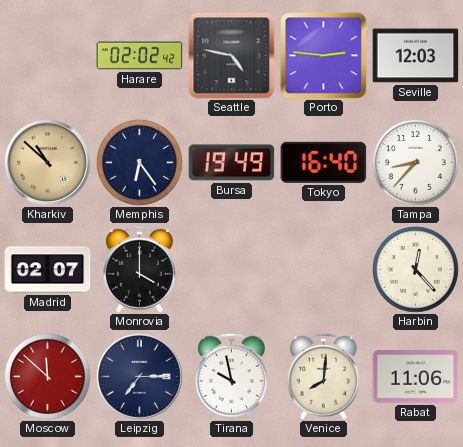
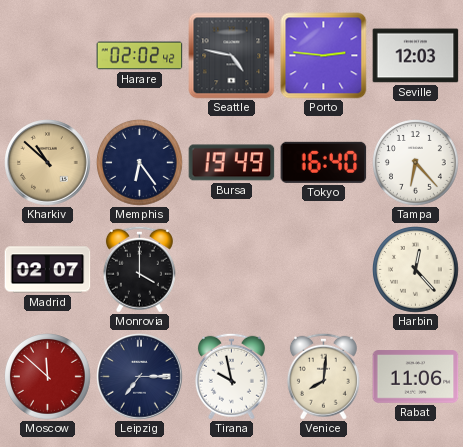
Tampa: 8:37 -> 6:23
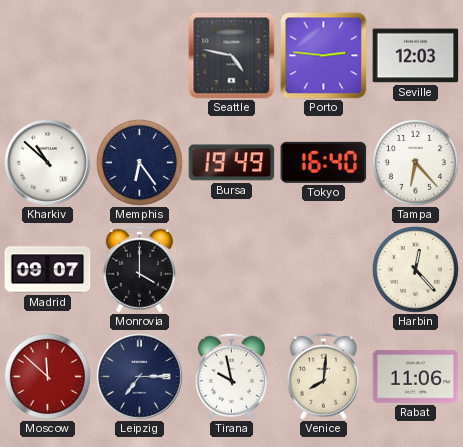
Harare: 02:02 -> none
Kharkiv dial: champagne -> white
Madrid: 02:07 -> 09:07
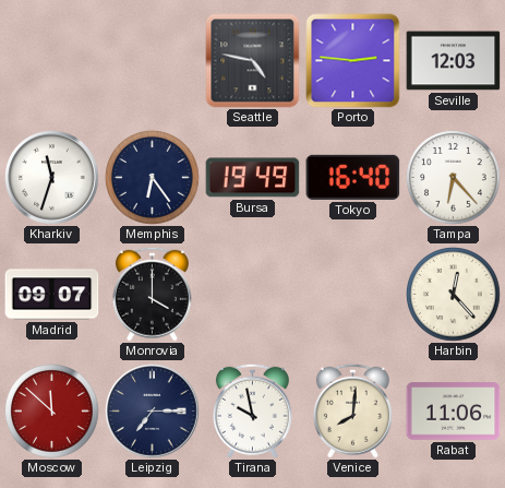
Kharkiv: 10:52 -> 11:33
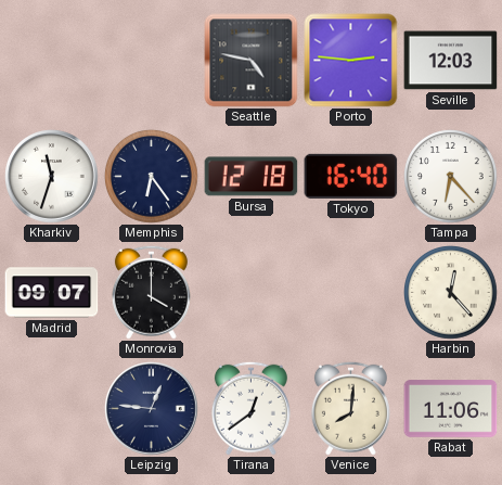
Bursa: 19:49 -> 12:18
Moscow: 11:52 -> none
Leipzig: 7:15 -> 12:46
Tirana: 9:58 -> 12:39
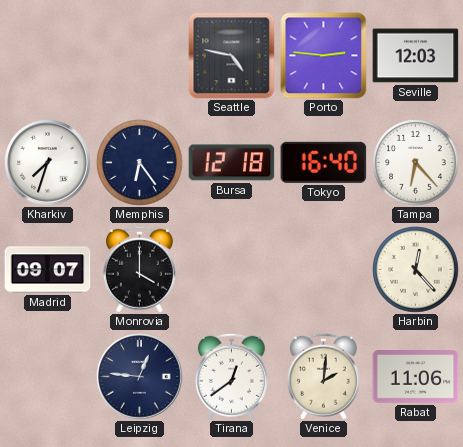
Kharkiv: 11:33 -> 7:33
Venice: 8:01 -> 2:01
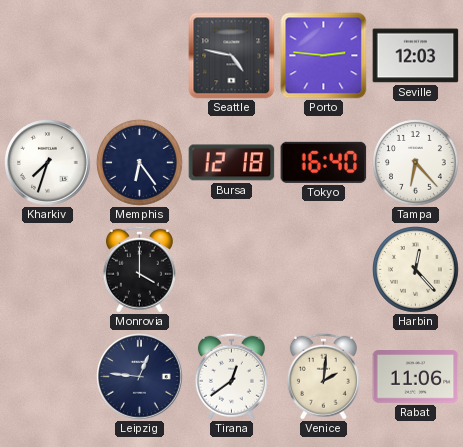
Madrid: 09:07 -> none
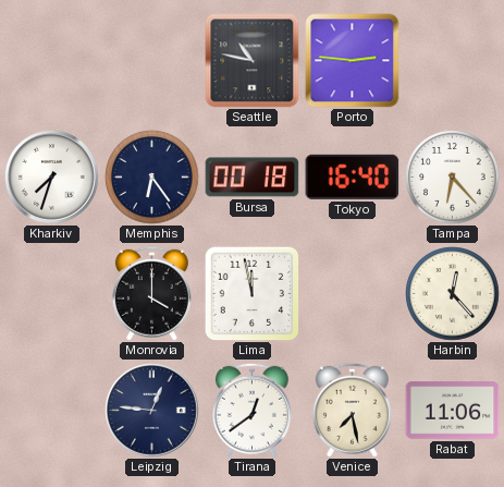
Seattle: 4:47 -> 10:47
Seville: 12:03 -> none
Bursa: 12:18 -> 00:18
Lima: none -> 11:58
Venice: 2:01 -> 7:28
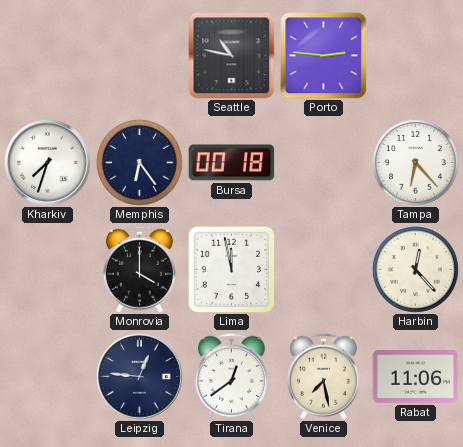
Tokyo: 16:40 -> none
